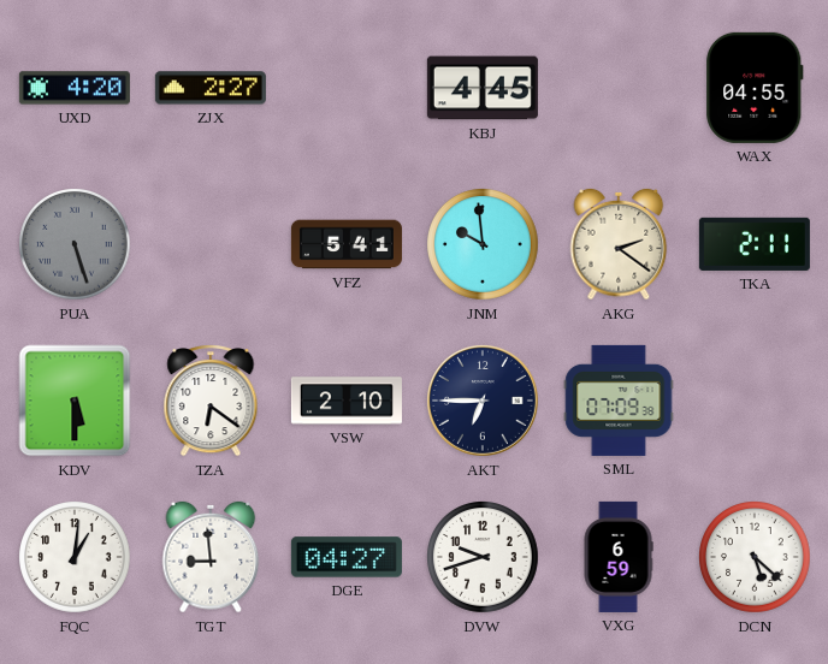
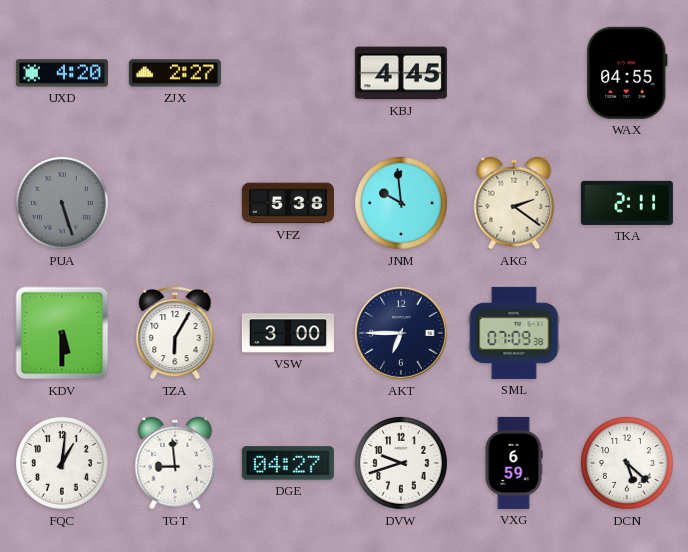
VFZ: 5:41 -> 5:38
TZA: 6:21 -> 6:05
VSW: 2:10 -> 3:00
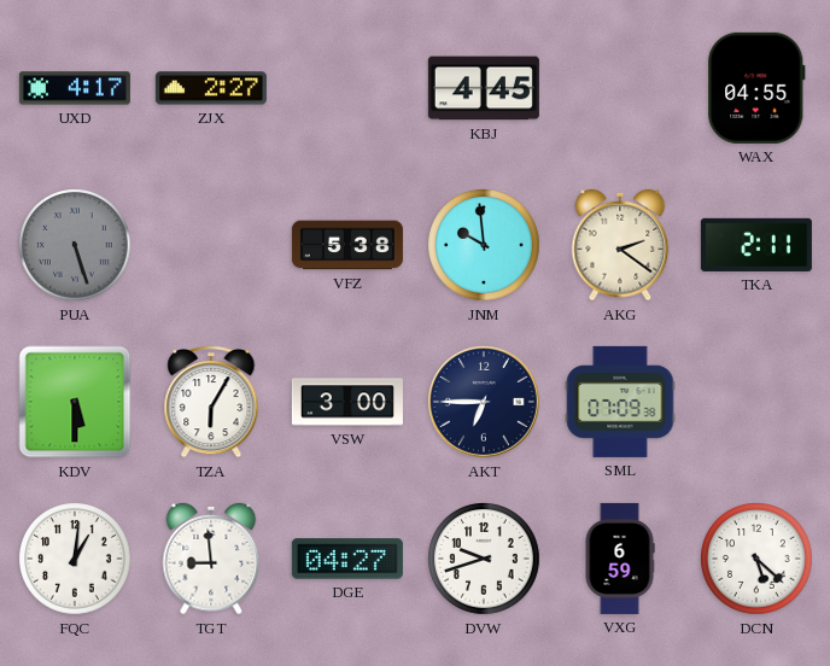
UXD: 4:20 -> 4:17
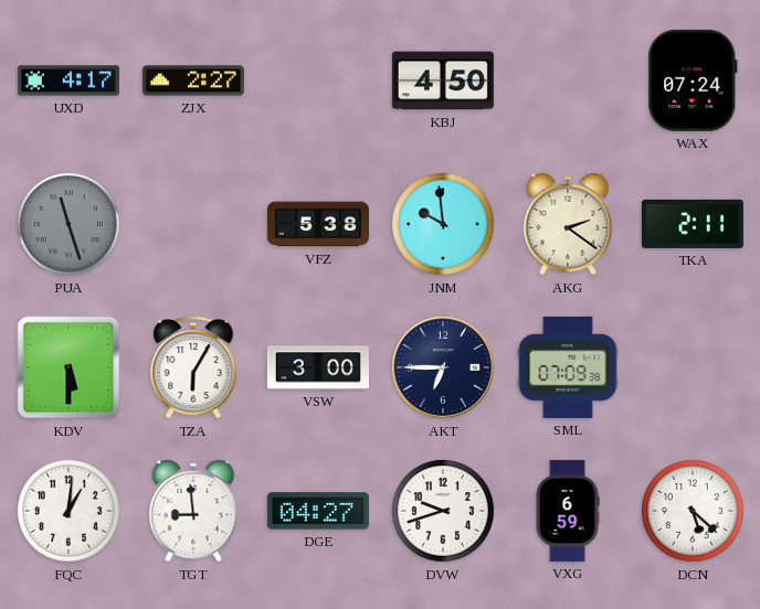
KBJ: 4:45 -> 4:50
WAX: 04:55 -> 07:24
PUA: 5:27 -> 11:27
